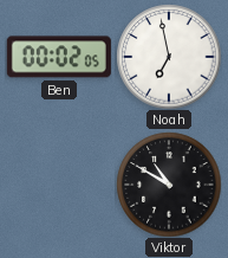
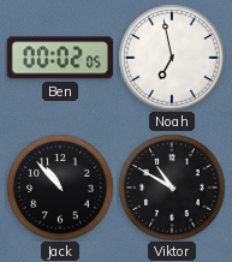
Jack: none -> 10:53
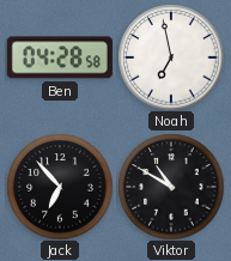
Ben: 00:02 -> 04:28
Jack: 10:53 -> 6:53
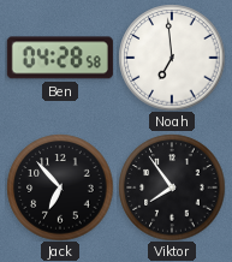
Noah: 6:58 -> 6:59
Viktor: 10:50 -> 7:54
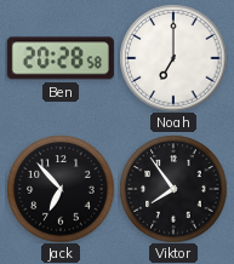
Ben: 04:28 -> 20:28
Noah: 6:59 -> 7:00
